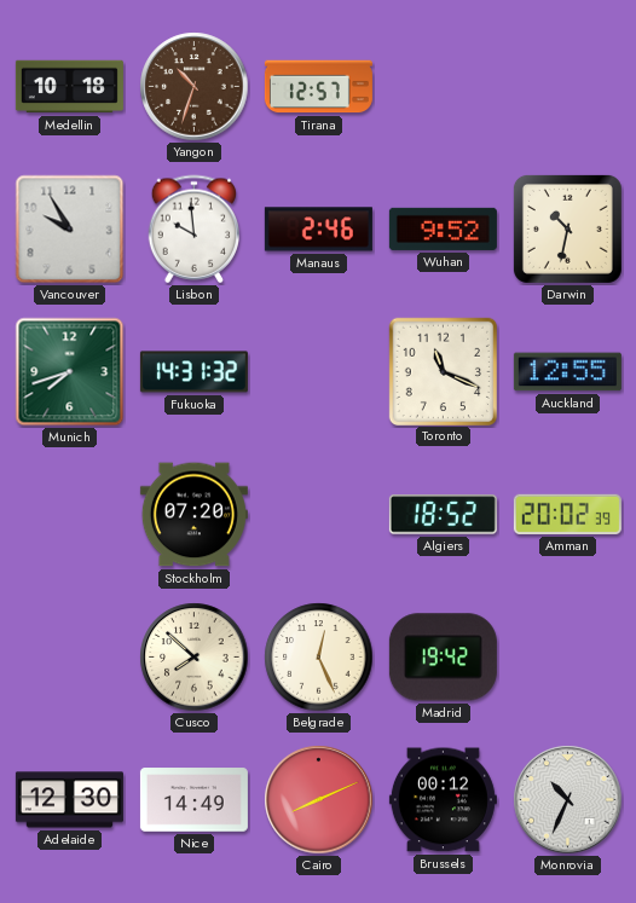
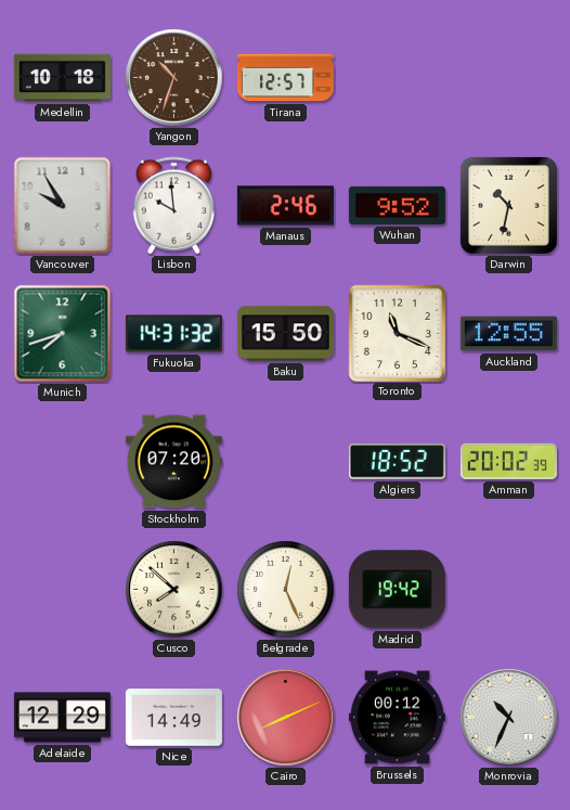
Baku: none -> 15:50
Adelaide: 12:30 -> 12:29
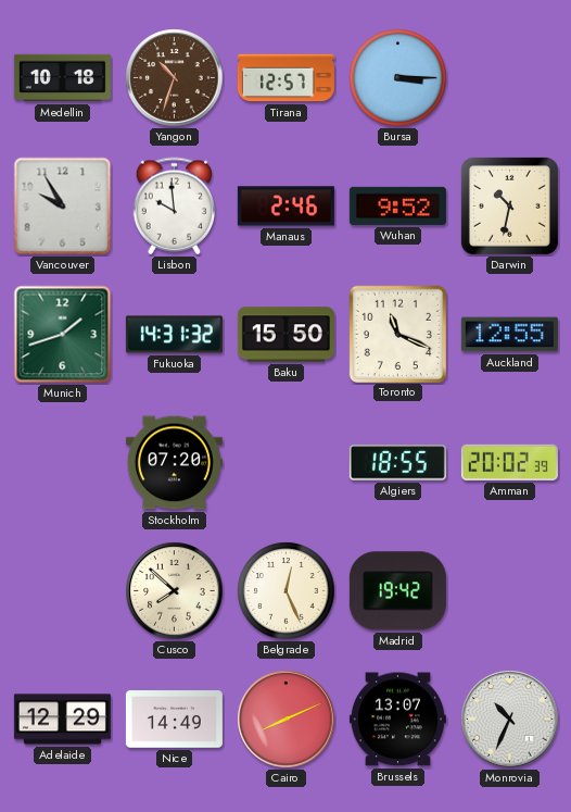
Bursa: none -> 3:15
Munich: 7:42 -> 1:42
Algiers: 18:52 -> 18:55
Brussels: 00:12 -> 13:07
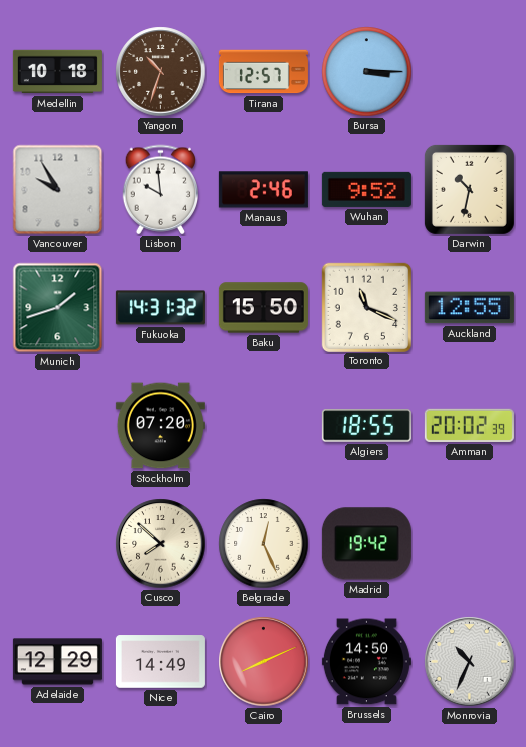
Brussels: 13:07 -> 14:50
